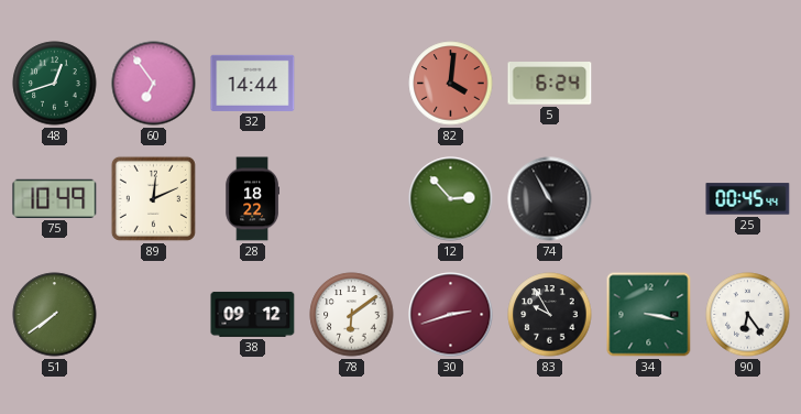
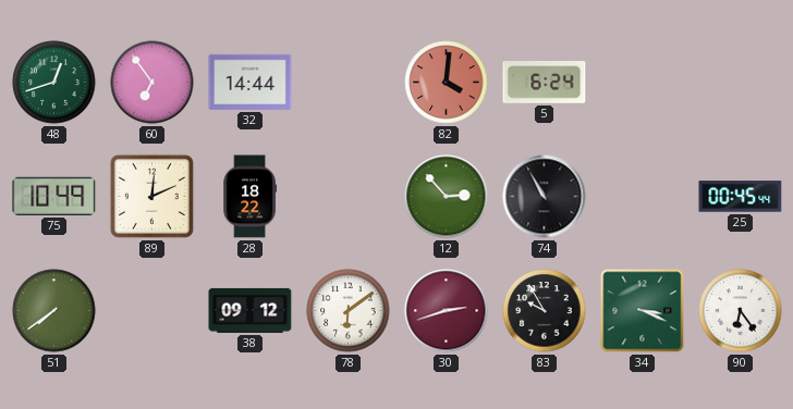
34: 3:17 -> 3:19
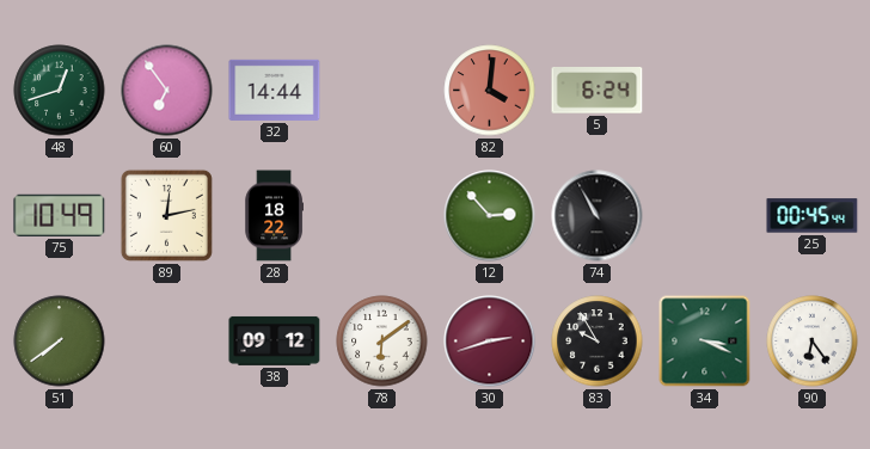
89: 12:11 -> 12:13
